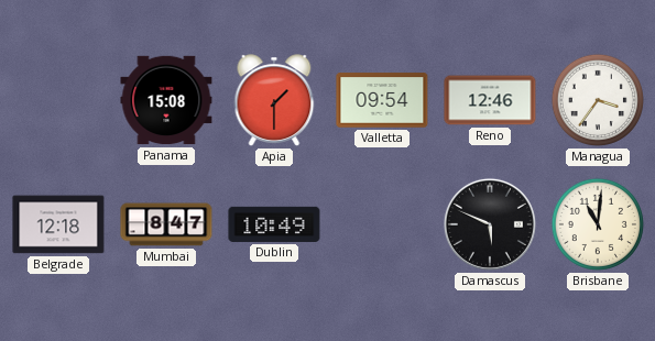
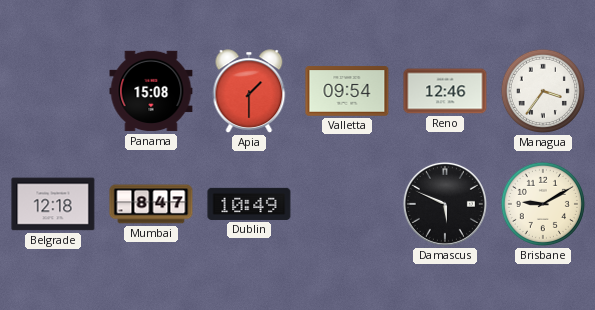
Brisbane: 11:01 -> 9:10
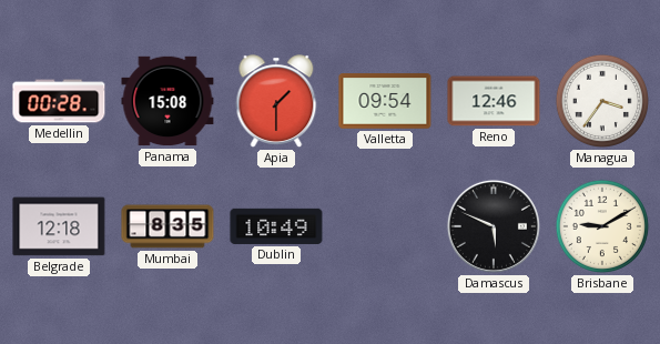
Medellin: none -> 00:28
Mumbai: 8:47 -> 8:35
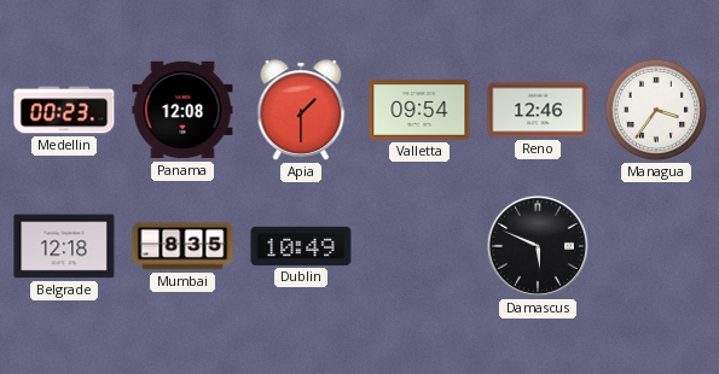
Medellin: 00:28 -> 00:23
Panama: 15:08 -> 12:08
Brisbane: 9:10 -> none
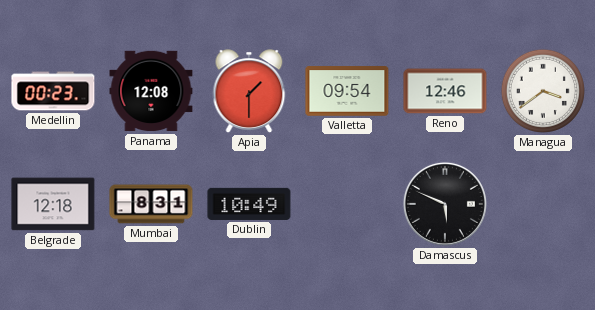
Managua: 3:36 -> 3:39
Mumbai: 8:35 -> 8:31
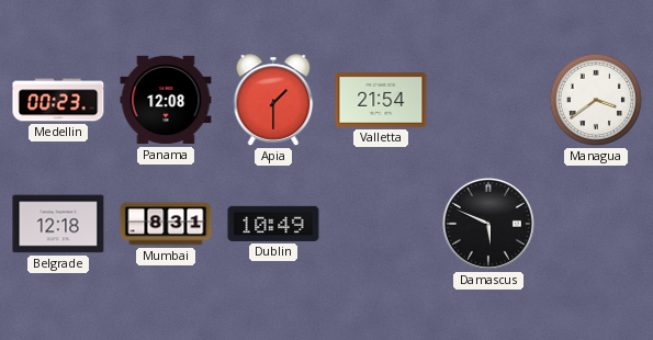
Valletta: 09:54 -> 21:54
Reno: 12:46 -> none
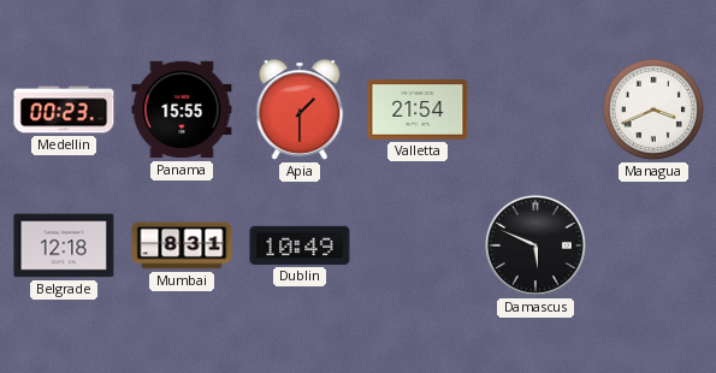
Panama: 12:08 -> 15:55
Managua: 3:39 -> 3:41
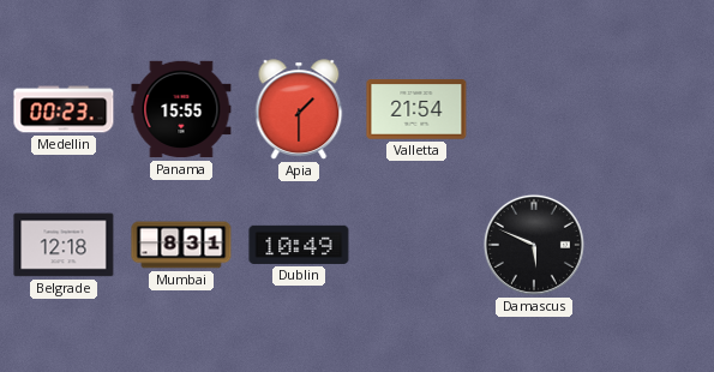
Managua: 3:41 -> none
